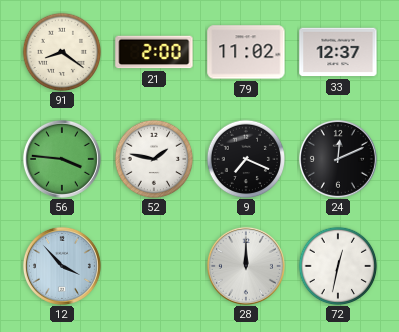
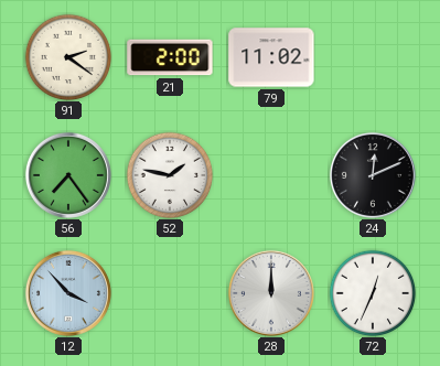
91: 8:21 -> 2:21
33: 12:37 -> none
56: 3:46 -> 7:24
9: 7:19 -> none
72: 12:32 -> 12:34
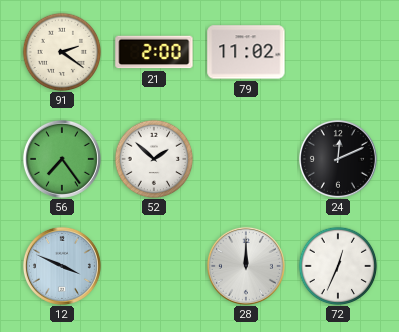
52: 1:47 -> 1:52
12: 3:53 -> 3:49
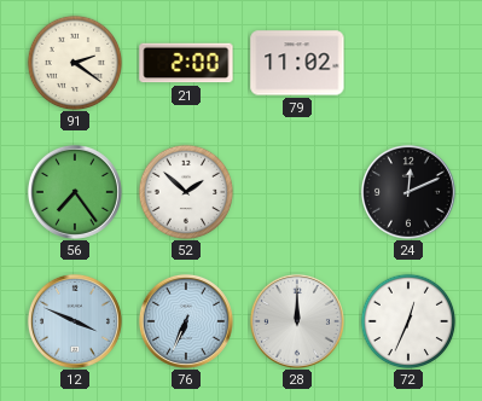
76: none -> 6:34
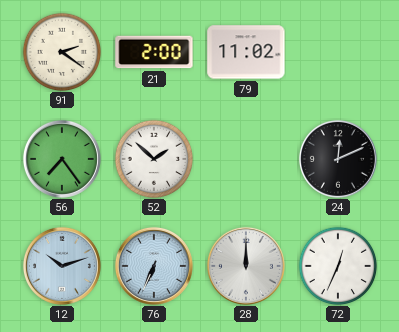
12: 3:49 -> 10:12
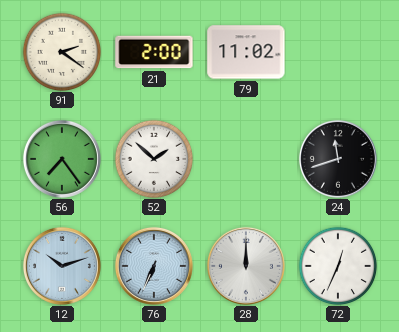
24: 12:11 -> 11:42
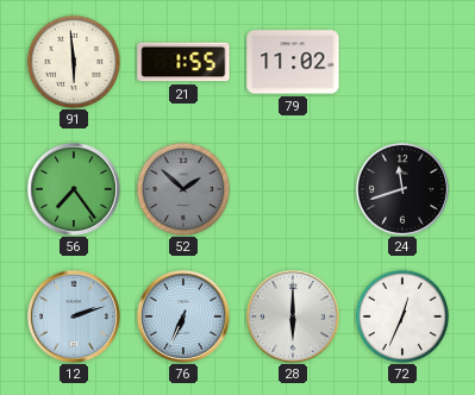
91: 2:21 -> 5:59
21: 2:00 -> 1:55
52 dial: white -> grey
12: 10:12 -> 2:12
28: 12:00 -> 6:00
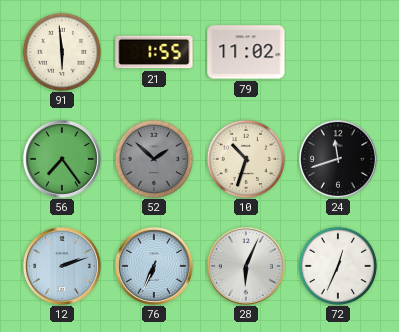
10: none -> 10:33
28: 6:00 -> 6:04
